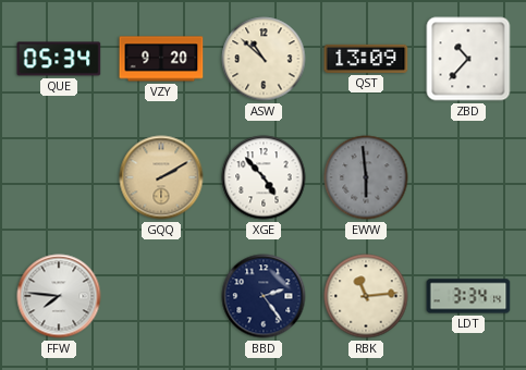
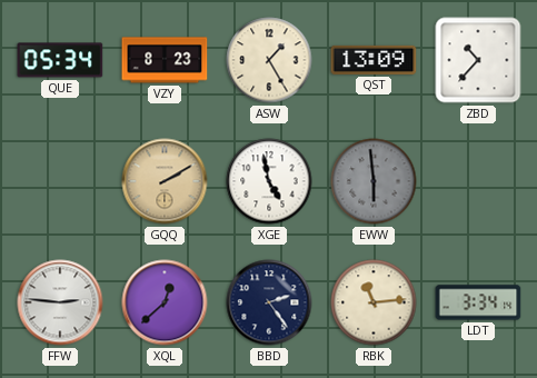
VZY: 9:20 -> 8:23
ASW: 10:52 -> 1:25
XGE: 4:53 -> 4:58
FFW: 7:46 -> 2:46
XQL: none -> 12:38
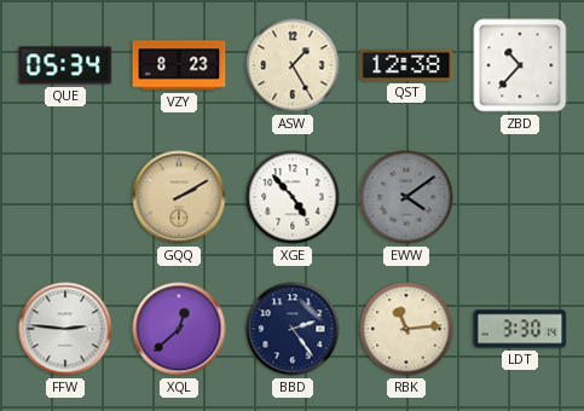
QST: 13:09 -> 12:38
XGE: 4:58 -> 4:53
EWW: 5:59 -> 4:09
LDT: 3:34 -> 3:30
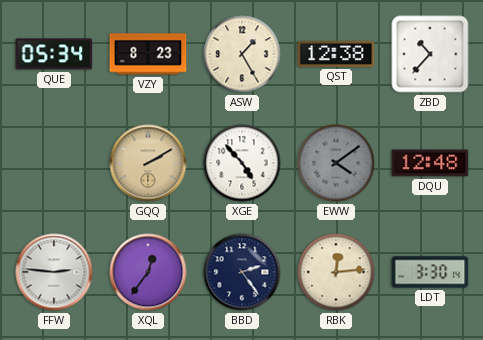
DQU: none -> 12:48
XQL: 12:38 -> 12:36
RBK: 11:14 -> 12:14
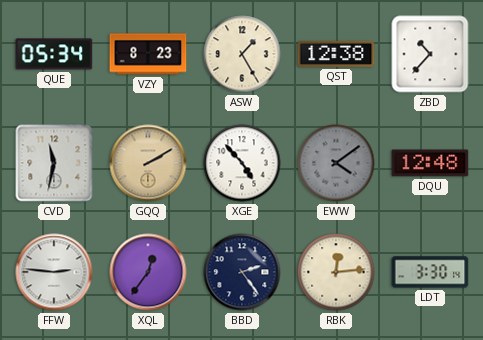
CVD: none -> 11:32
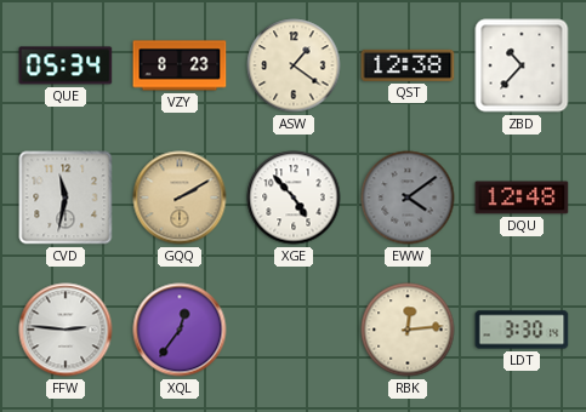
ASW: 1:25 -> 1:21
BBD: 2:24 -> none
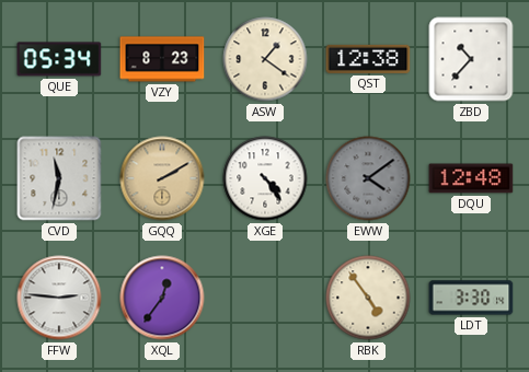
XGE: 4:53 -> 4:24
RBK: 12:14 -> 4:54
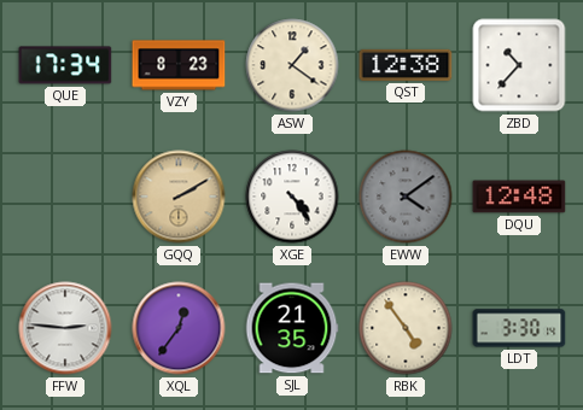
QUE: 05:34 -> 17:34
CVD: 11:32 -> none
SJL: none -> 21:35
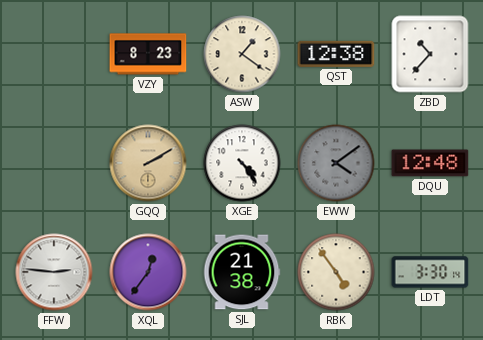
QUE: 17:34 -> none
SJL: 21:35 -> 21:38
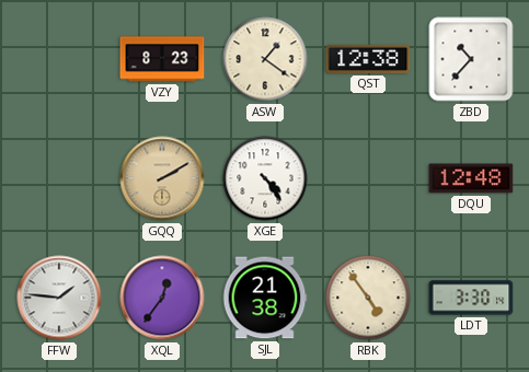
EWW: 4:09 -> none
FFW: 2:46 -> 1:46
